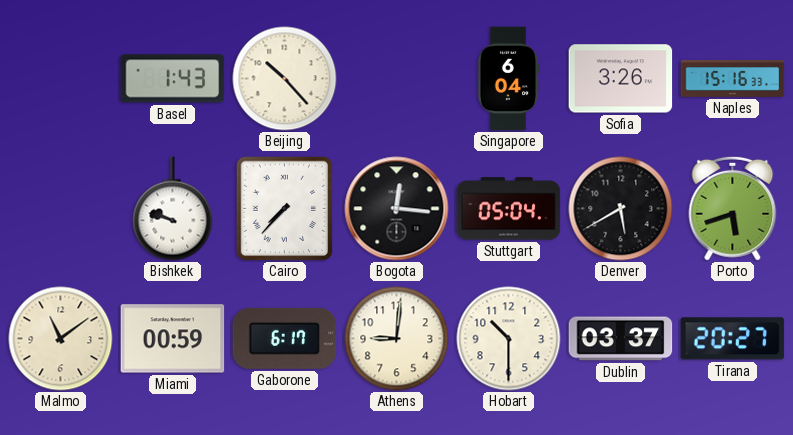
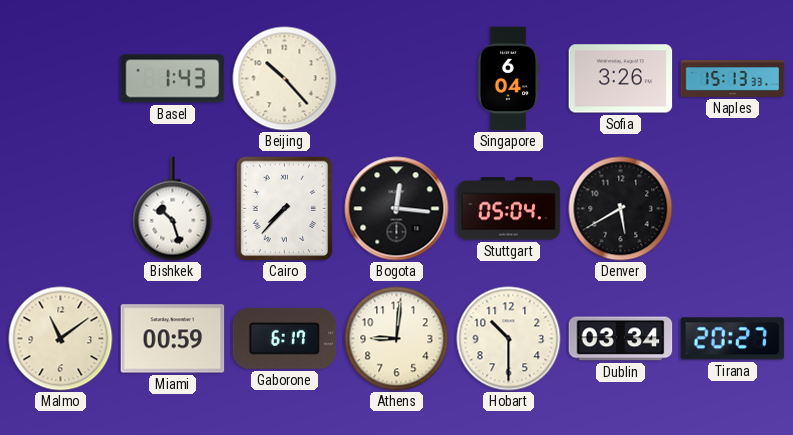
Naples: 15:16 -> 15:13
Bishkek: 9:48 -> 10:27
Porto: 5:42 -> none
Dublin: 03:37 -> 03:34
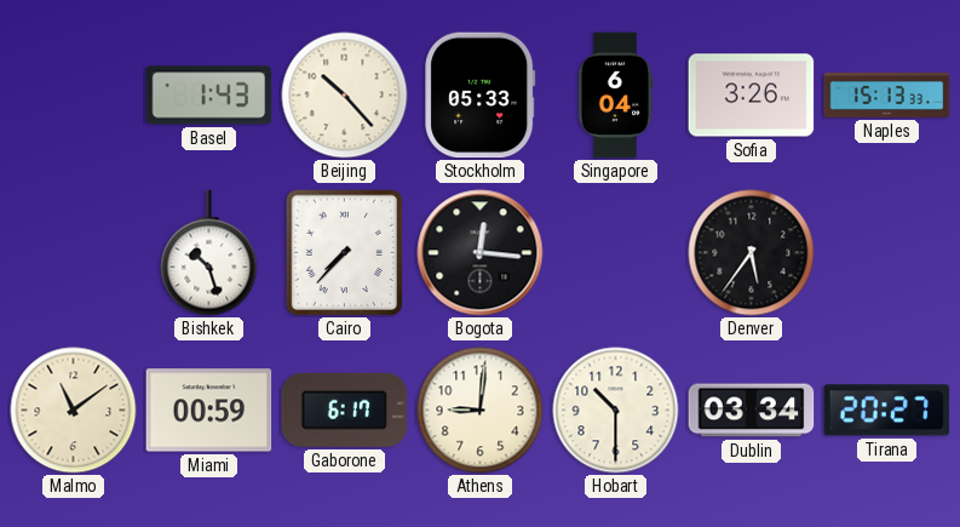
Stockholm: none -> 05:33
Stuttgart: 05:04 -> none
Denver: 5:40 -> 5:36
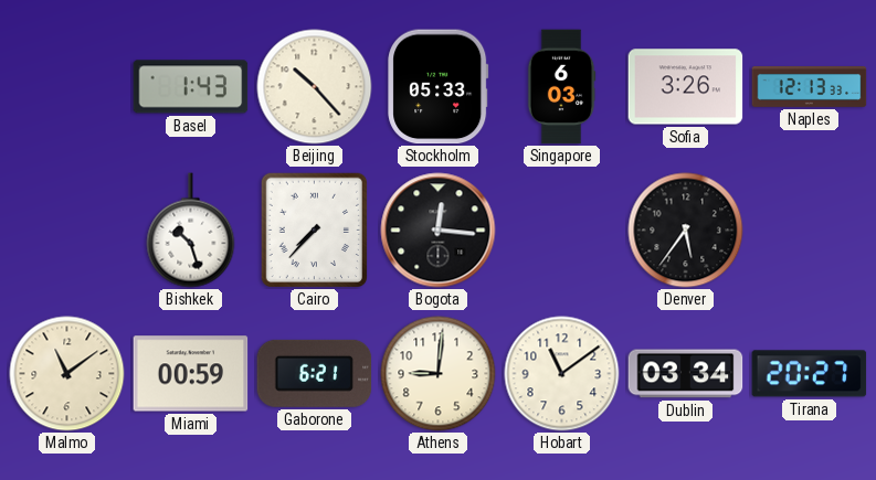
Singapore: 6:04 -> 6:03
Naples: 15:13 -> 12:13
Gaborone: 6:17 -> 6:21
Hobart: 10:30 -> 11:09
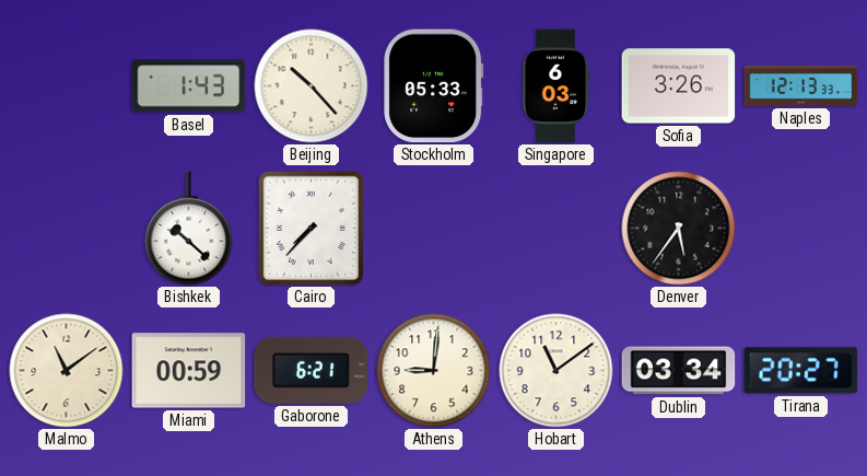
Bishkek: 10:27 -> 10:22
Bogota: 12:16 -> none
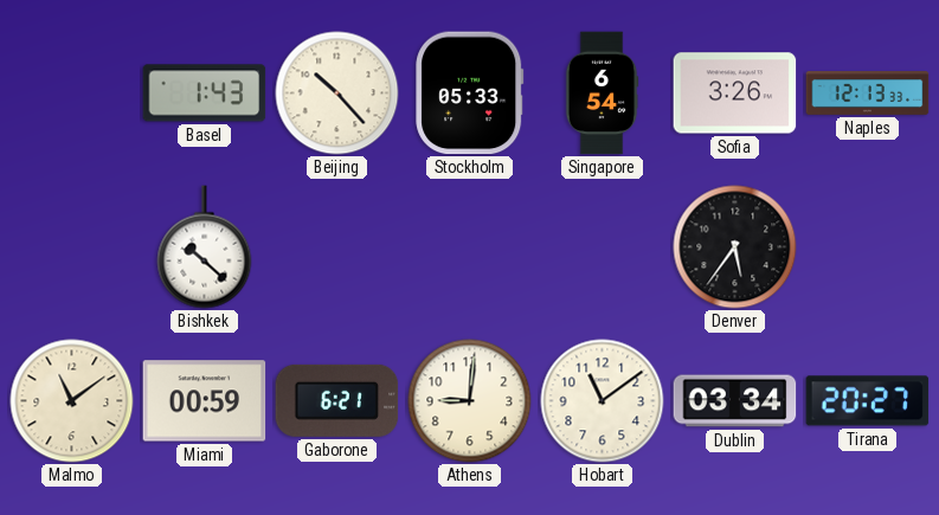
Singapore: 6:03 -> 6:54
Cairo: 7:37 -> none
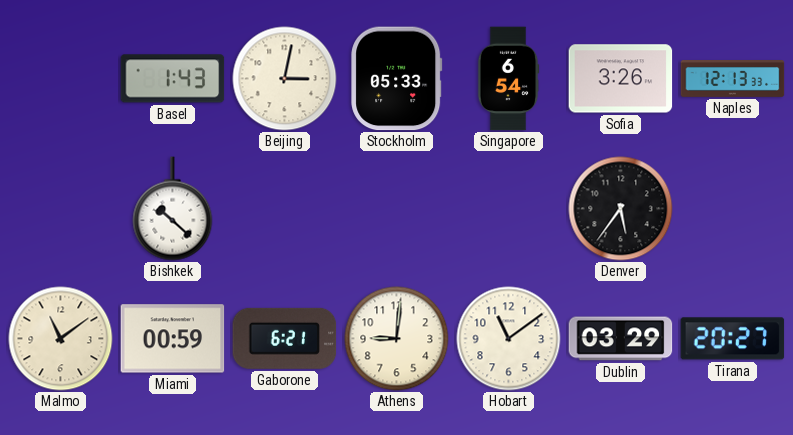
Beijing: 10:23 -> 3:02
Dublin: 03:34 -> 03:29
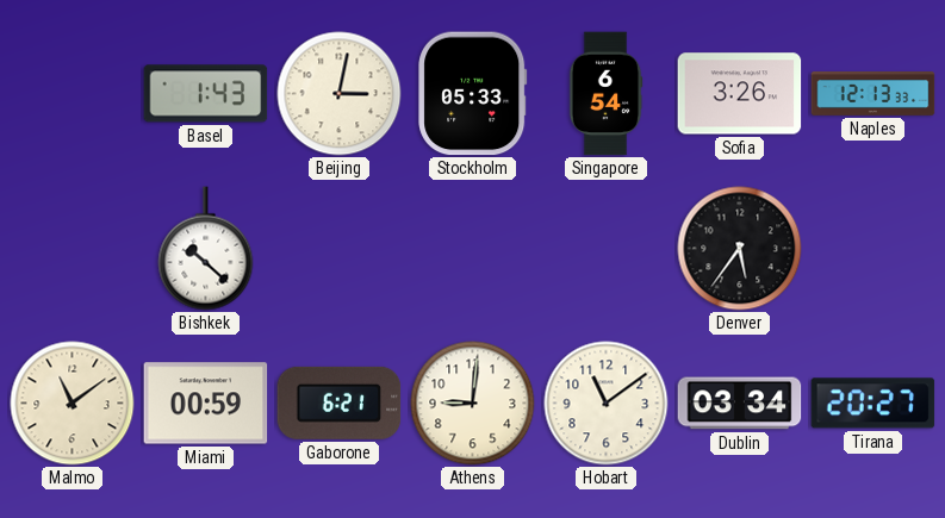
Dublin: 03:29 -> 03:34
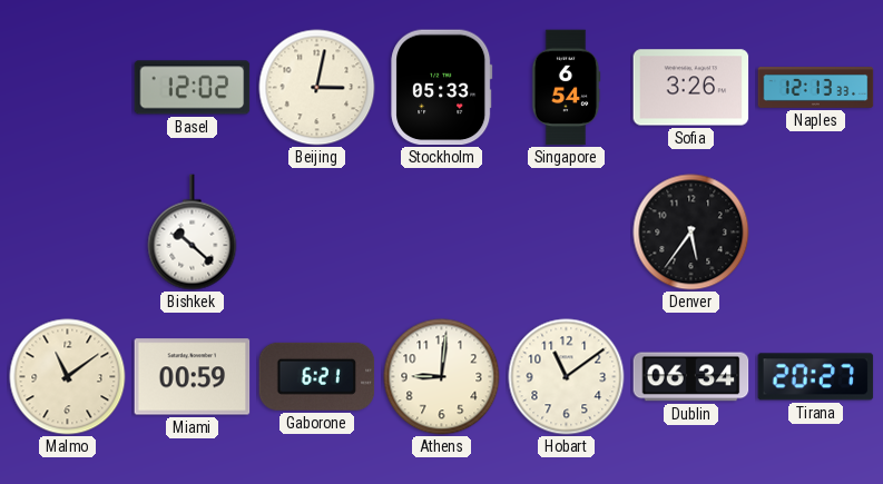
Basel: 1:43 -> 12:02
Dublin: 03:34 -> 06:34
